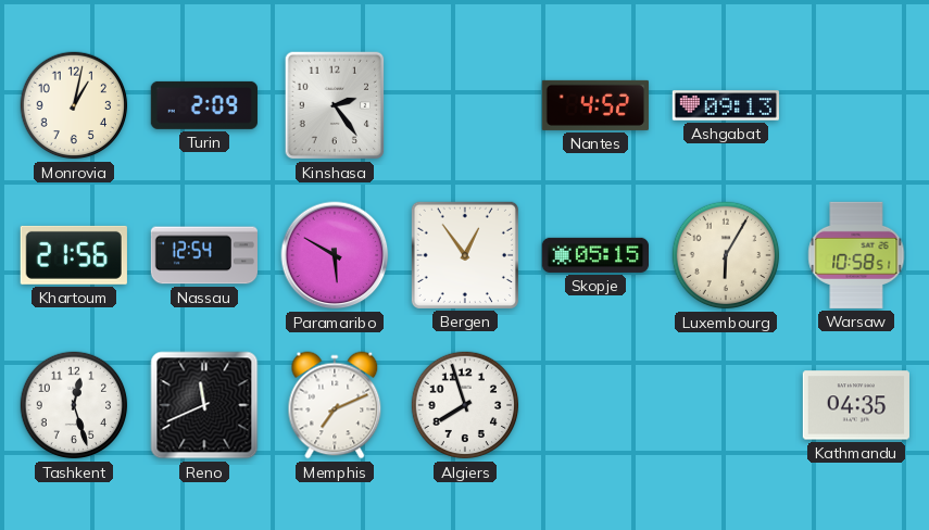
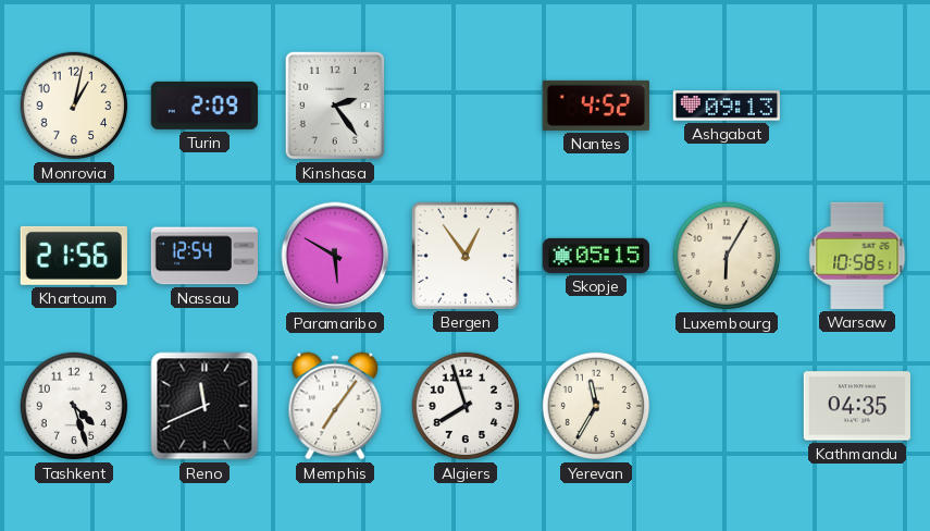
Tashkent: 12:27 -> 4:27
Memphis: 7:11 -> 7:06
Yerevan: none -> 11:35
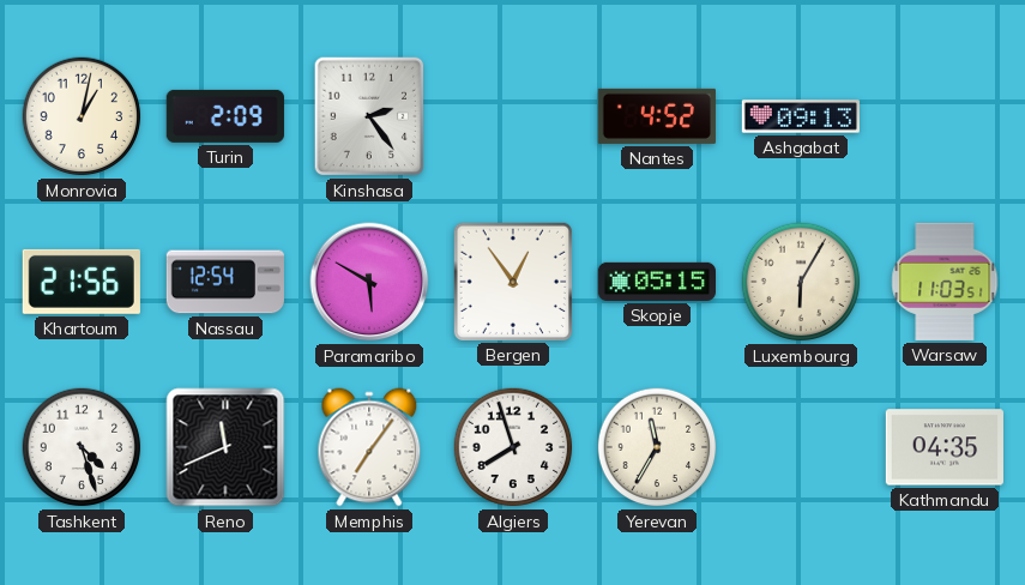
Warsaw: 10:58 -> 11:03
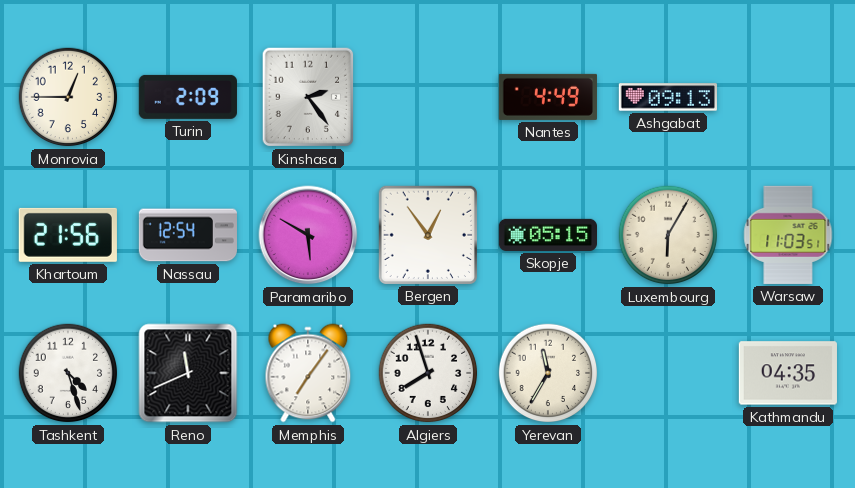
Monrovia: 1:02 -> 12:45
Nantes: 4:52 -> 4:49
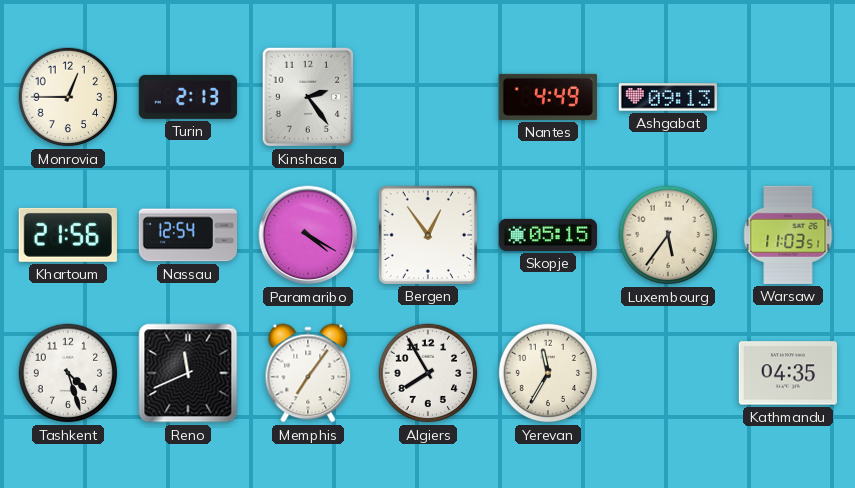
Turin: 2:09 -> 2:13
Paramaribo: 5:50 -> 4:20
Luxembourg: 6:05 -> 5:36
Algiers: 7:57 -> 7:55
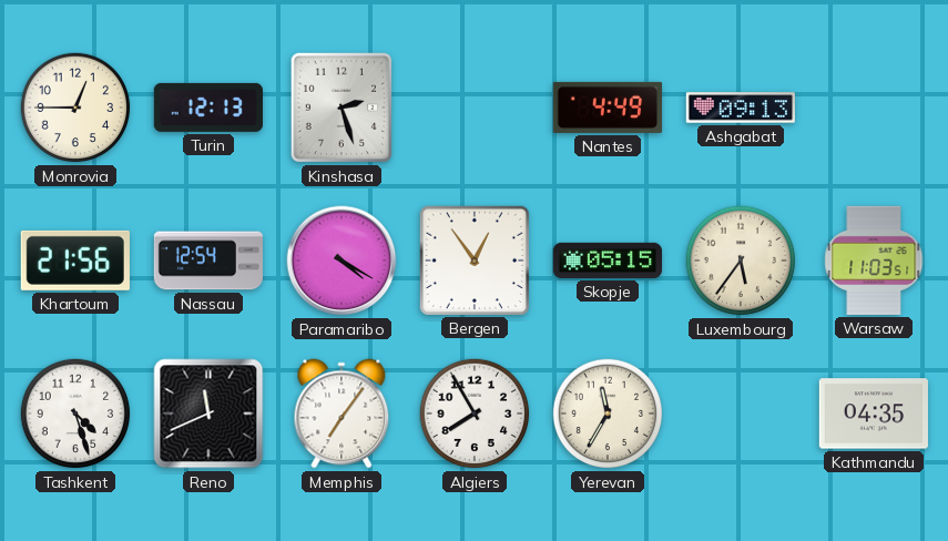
Turin: 2:13 -> 12:13
Kinshasa: 2:24 -> 2:27
